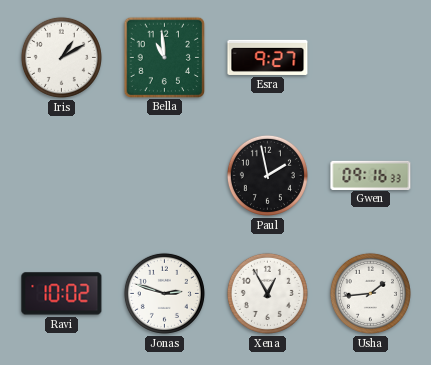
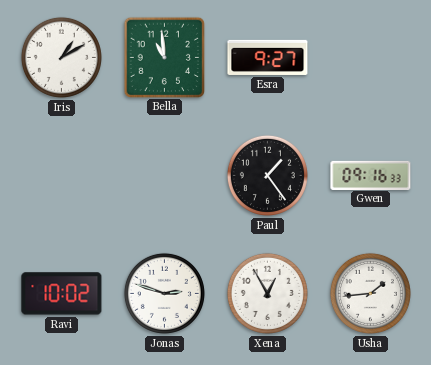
Paul: 1:58 -> 1:24
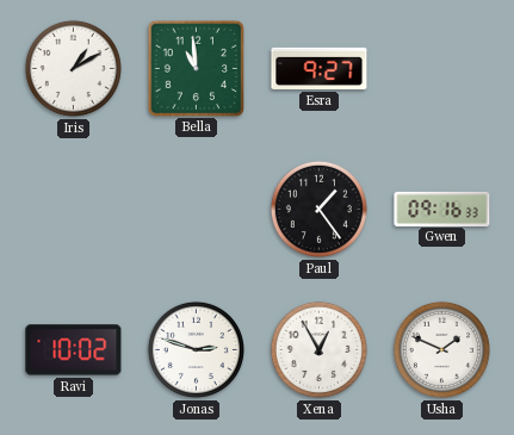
Usha: 1:44 -> 1:49
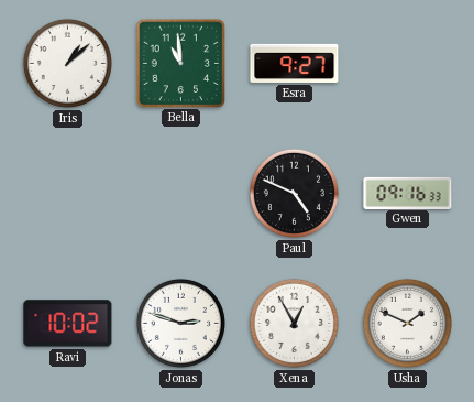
Iris: 1:10 -> 1:08
Paul: 1:24 -> 4:49
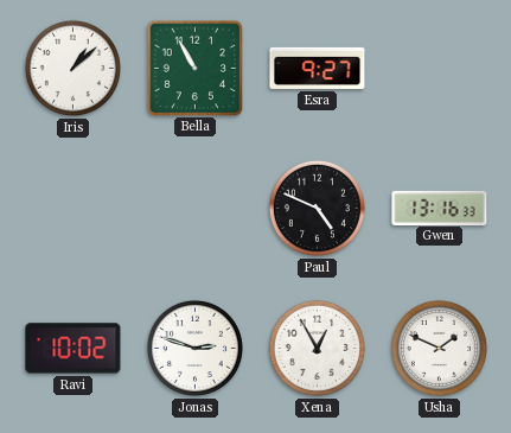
Bella: 10:59 -> 10:55
Gwen: 09:16 -> 13:16
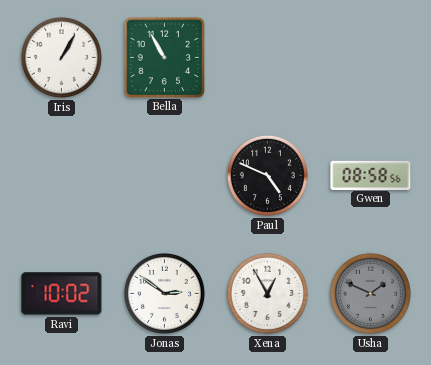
Iris: 1:08 -> 1:05
Esra: 9:27 -> none
Gwen: 13:16 -> 08:58
Jonas: 2:48 -> 2:51
Usha dial: white -> grey
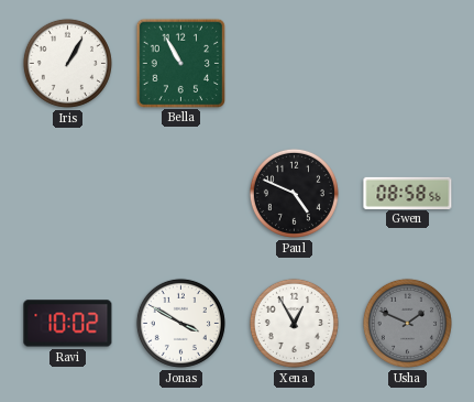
Jonas: 2:51 -> 3:50
